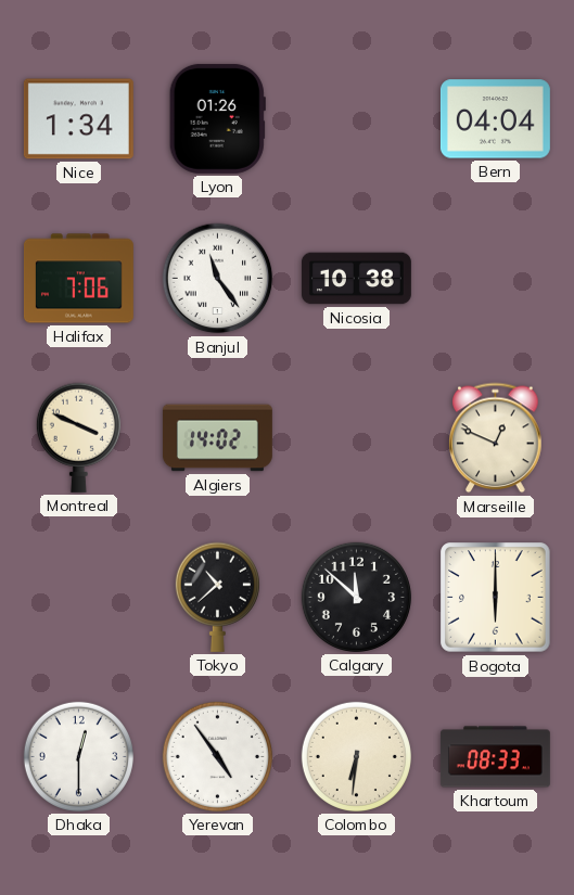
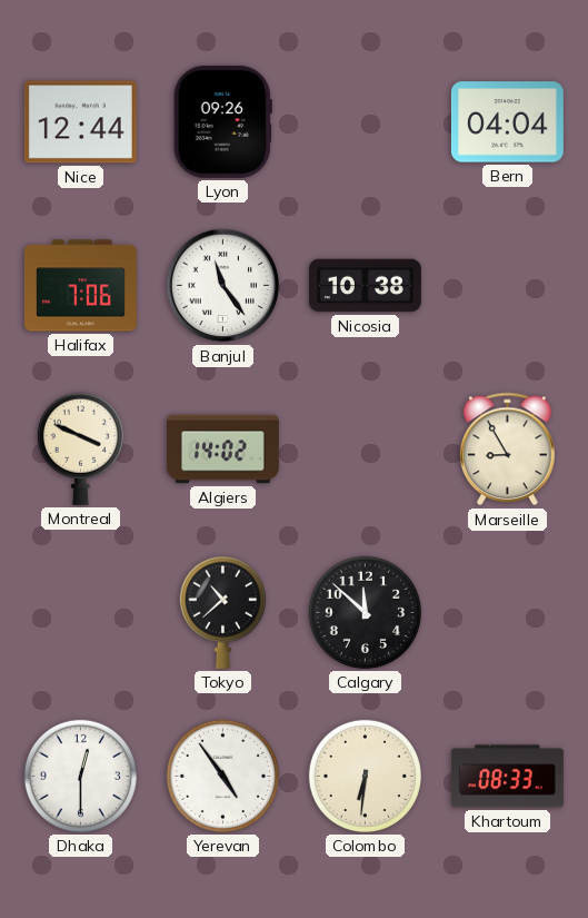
Nice: 1:34 -> 12:44
Lyon: 01:26 -> 09:26
Marseille: 12:49 -> 8:55
Bogota: 6:00 -> none
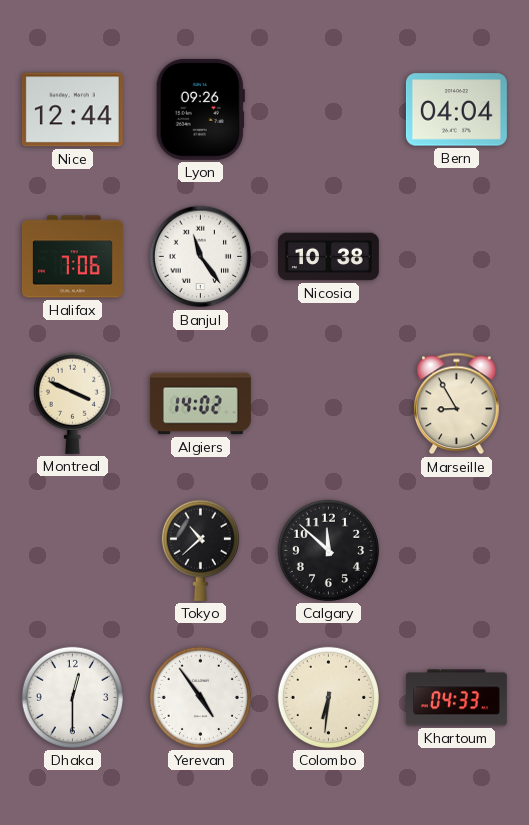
Khartoum: 08:33 -> 04:33
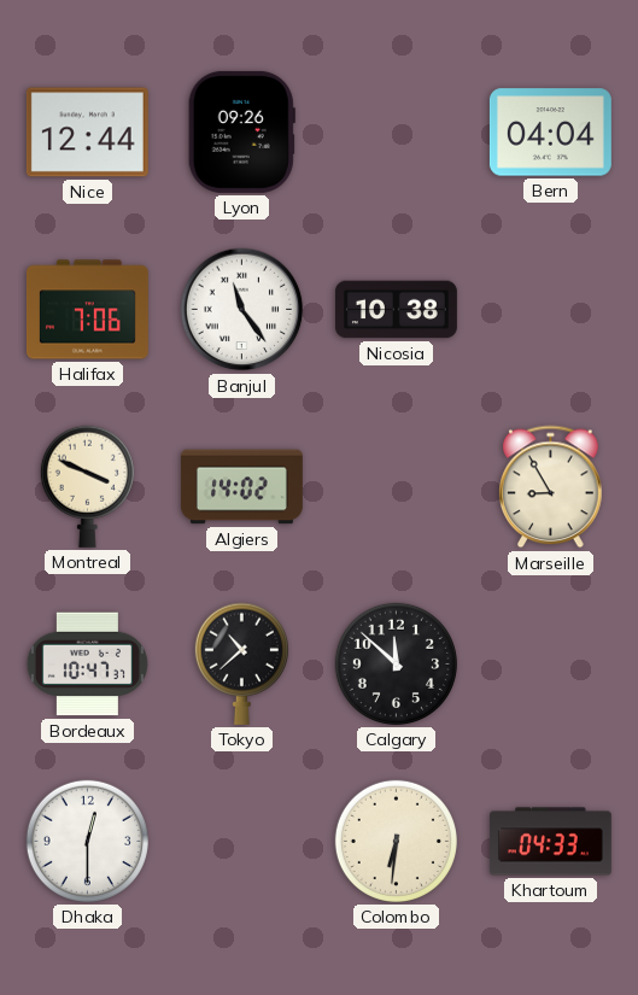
Bordeaux: none -> 10:47
Yerevan: 4:54 -> none
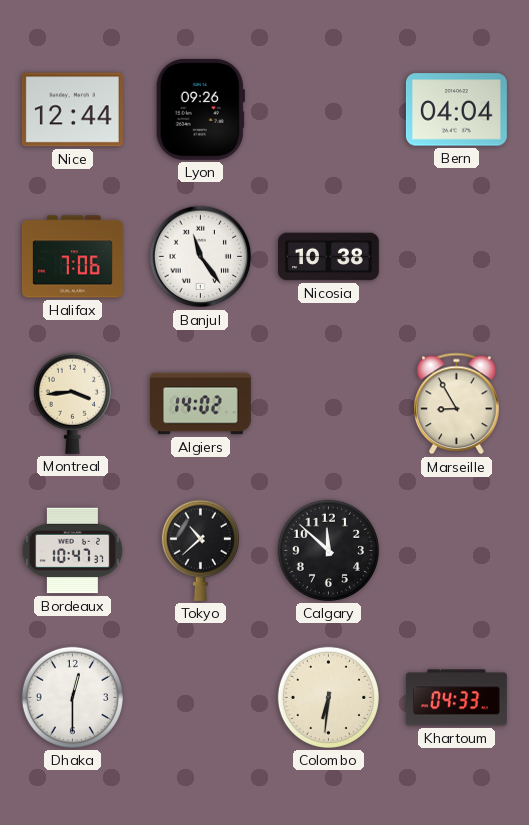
Montreal: 3:49 -> 3:44
